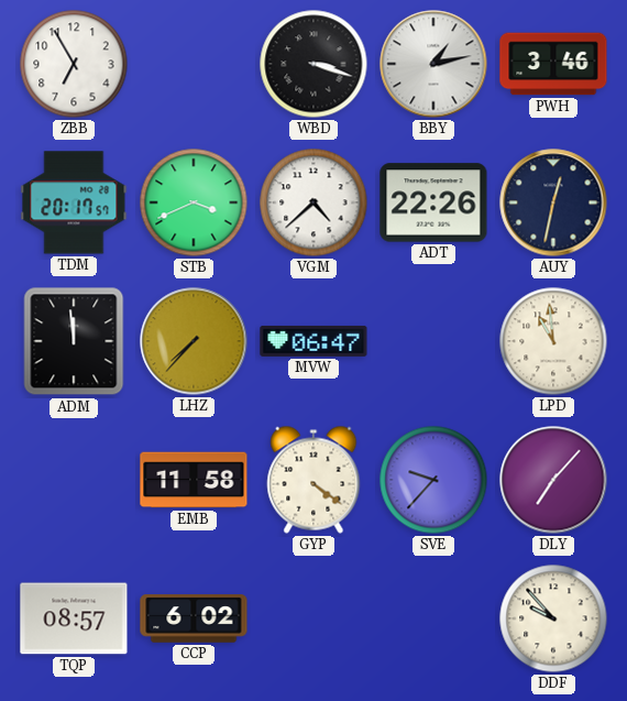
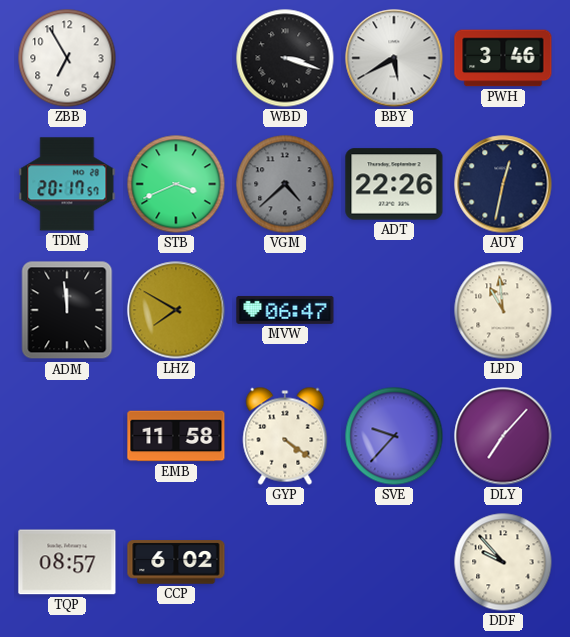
BBY: 1:13 -> 5:40
VGM dial: white -> grey
LHZ: 7:37 -> 7:50
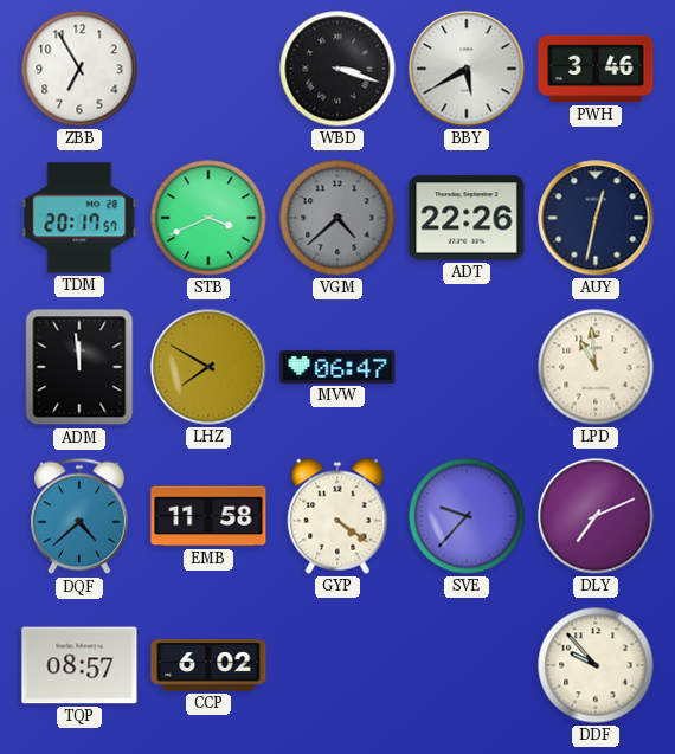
DQF: none -> 4:38
DLY: 7:07 -> 7:11
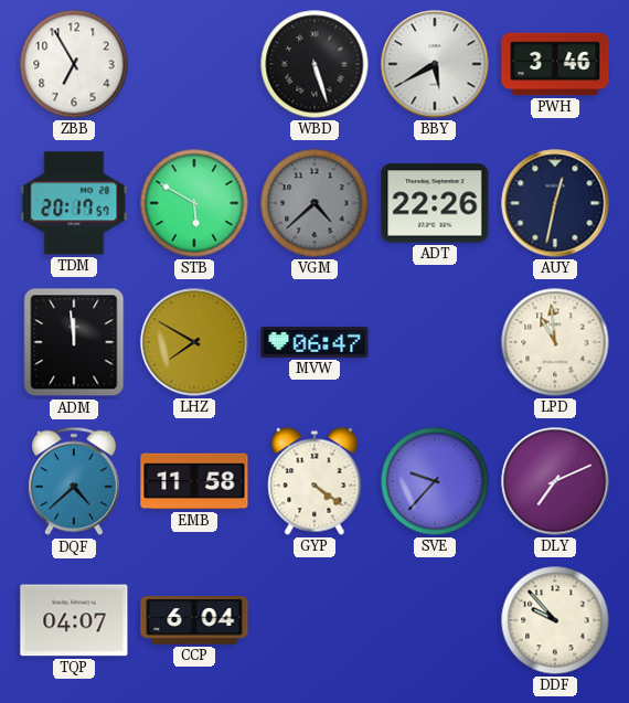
WBD: 3:18 -> 5:27
STB: 3:41 -> 5:50
TQP: 08:57 -> 04:07
CCP: 6:02 -> 6:04
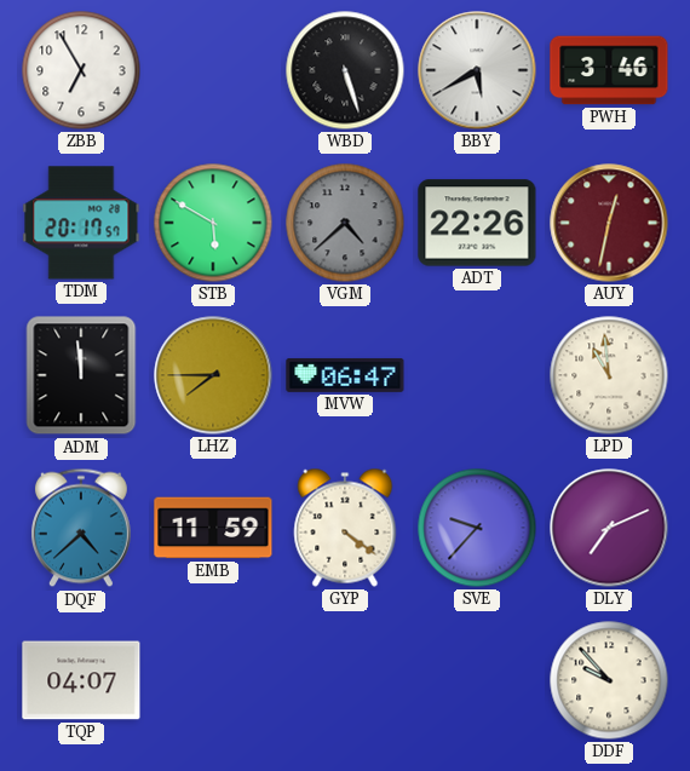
AUY dial: navy -> burgundy
LHZ: 7:50 -> 7:45
EMB: 11:58 -> 11:59
CCP: 6:04 -> none
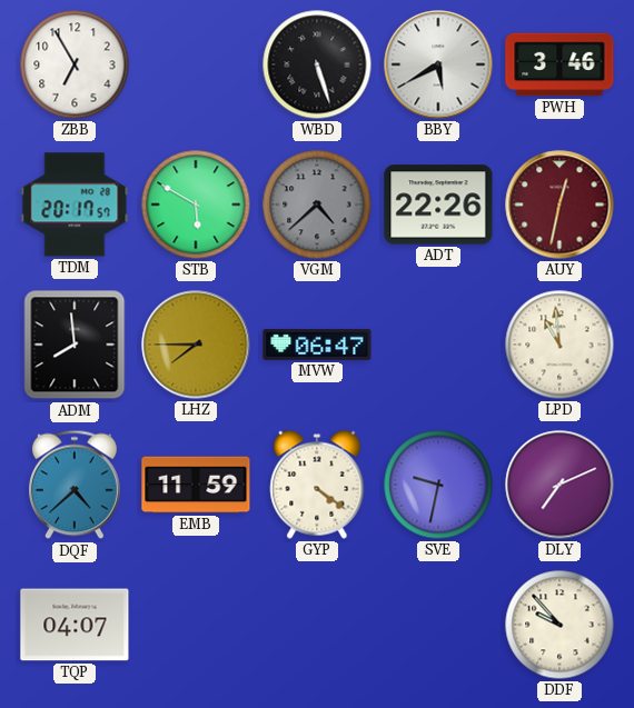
ADM: 11:59 -> 7:59
SVE: 9:37 -> 9:32
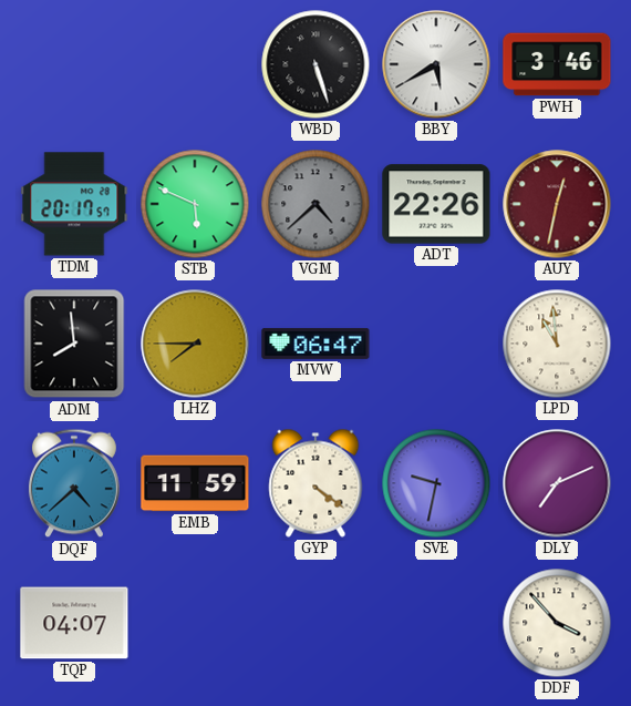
ZBB: 6:55 -> none
STB: 5:50 -> 5:49
DDF: 9:53 -> 3:53
